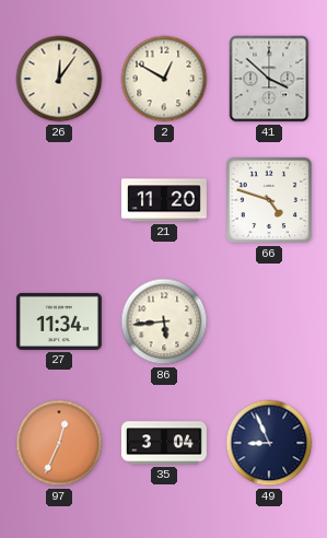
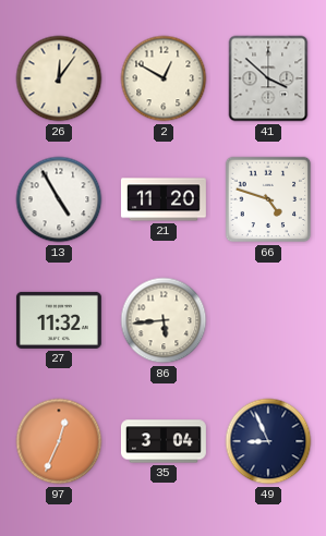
13: none -> 4:55
27: 11:34 -> 11:32
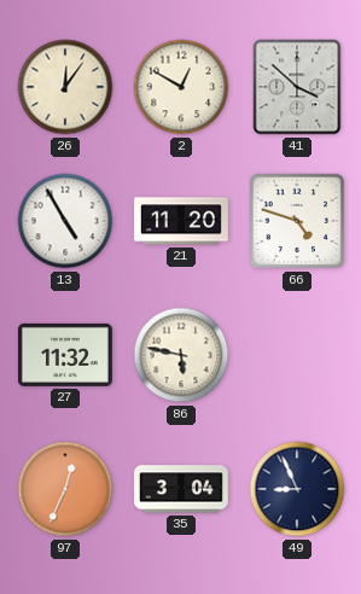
86: 5:44 -> 5:47
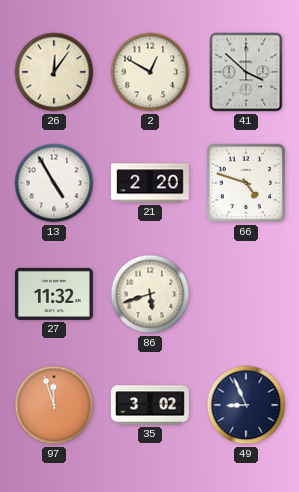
21: 11:20 -> 2:20
86: 5:47 -> 5:42
97: 12:34 -> 11:57
35: 3:04 -> 3:02
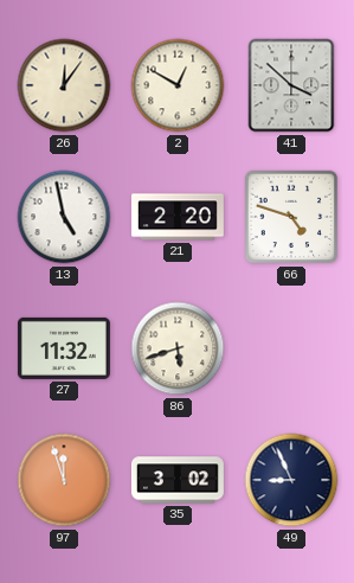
13: 4:55 -> 4:58
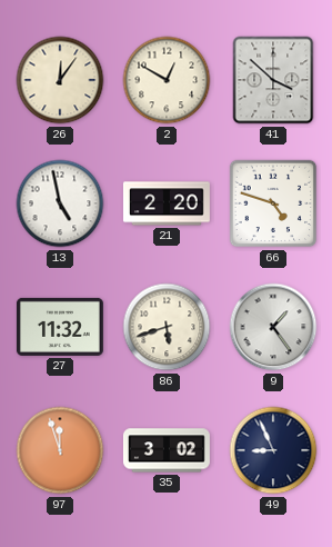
9: none -> 1:24
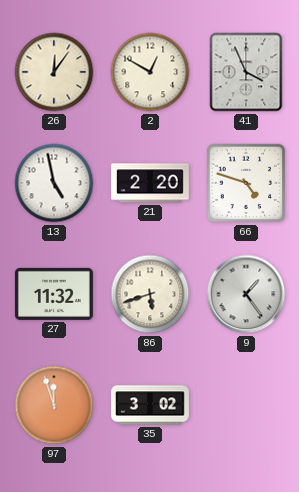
41: 3:52 -> 3:56
49: 8:56 -> none
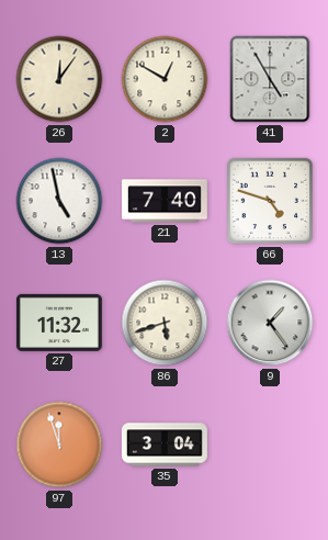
41: 3:56 -> 4:55
21: 2:20 -> 7:40
35: 3:02 -> 3:04
